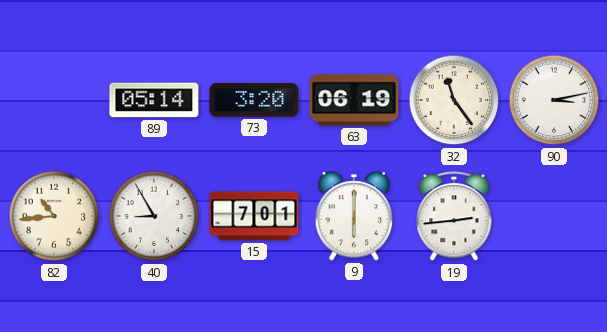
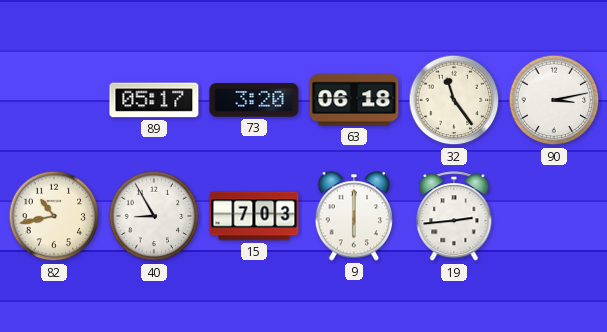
89: 05:14 -> 05:17
63: 06:19 -> 06:18
82: 10:44 -> 10:43
15: 7:01 -> 7:03
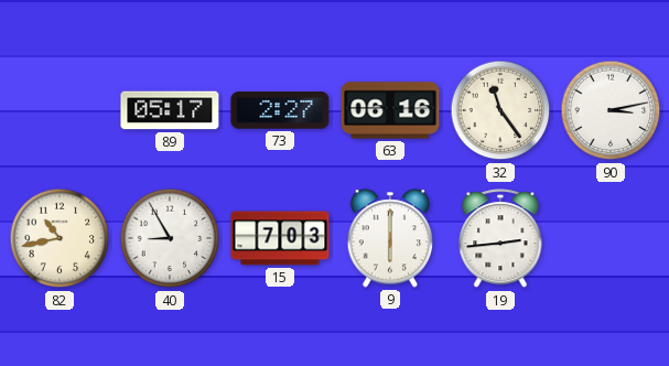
73: 3:20 -> 2:27
63: 06:18 -> 06:16
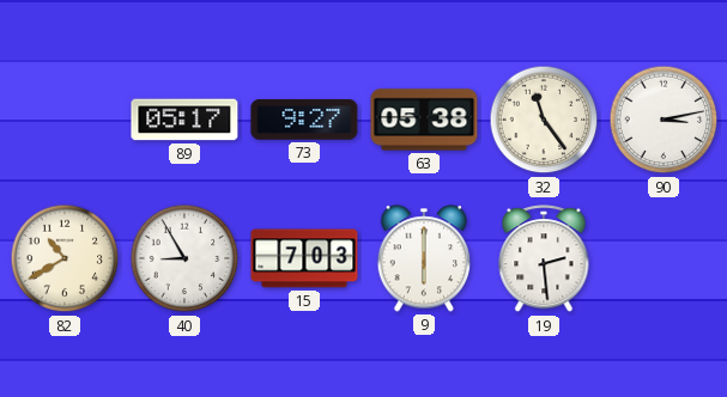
73: 2:27 -> 9:27
63: 06:16 -> 05:38
82: 10:43 -> 10:40
19: 2:44 -> 2:29
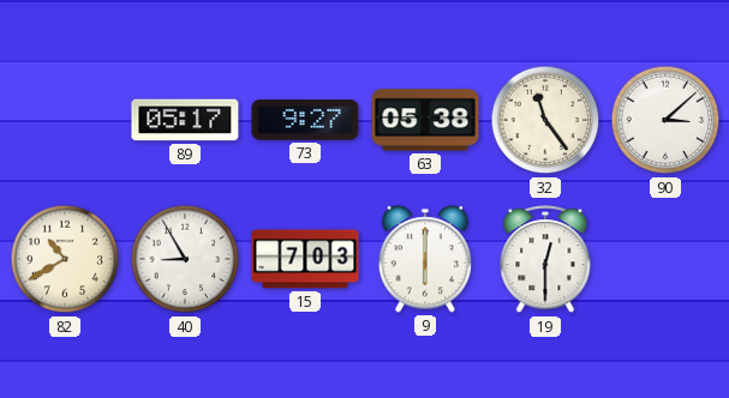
90: 3:13 -> 3:08
19: 2:29 -> 12:30
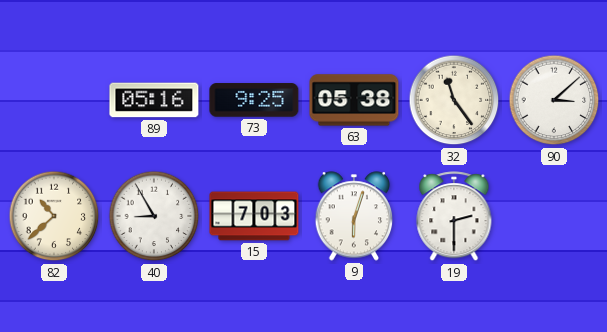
89: 05:17 -> 05:16
73: 9:27 -> 9:25
82: 10:40 -> 10:38
9: 6:00 -> 6:03
19: 12:30 -> 2:30
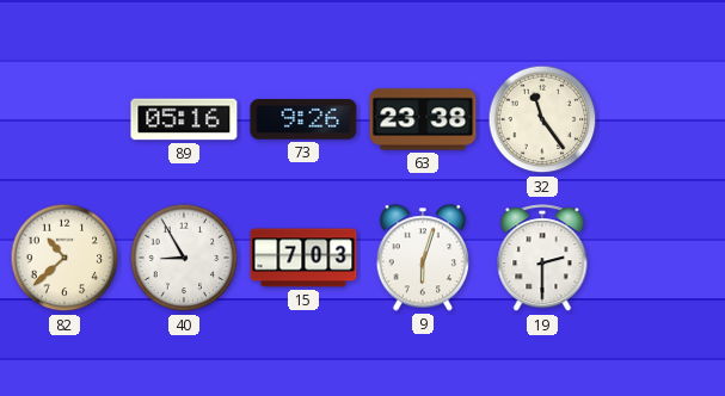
73: 9:25 -> 9:26
63: 05:38 -> 23:38
90: 3:08 -> none
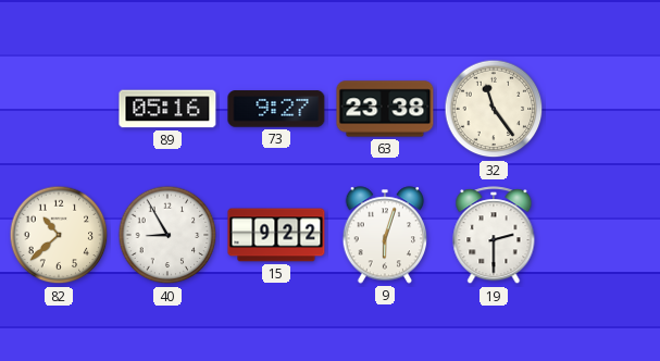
73: 9:26 -> 9:27
15: 7:03 -> 9:22
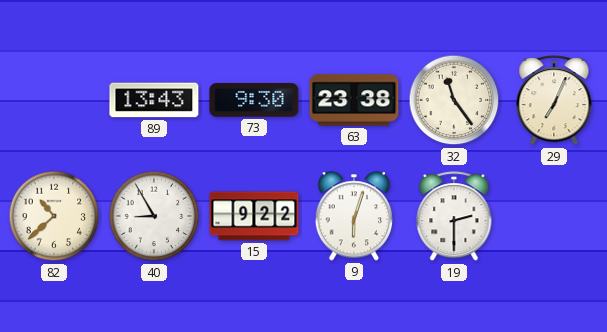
89: 05:16 -> 13:43
73: 9:27 -> 9:30
29: none -> 7:04
